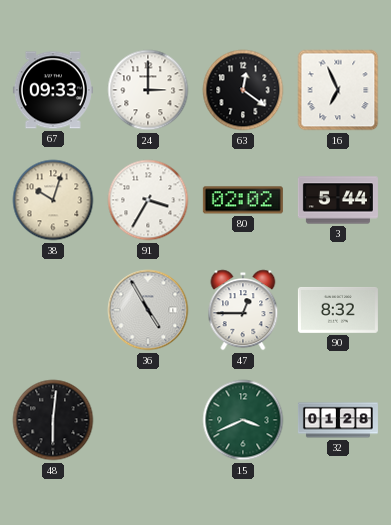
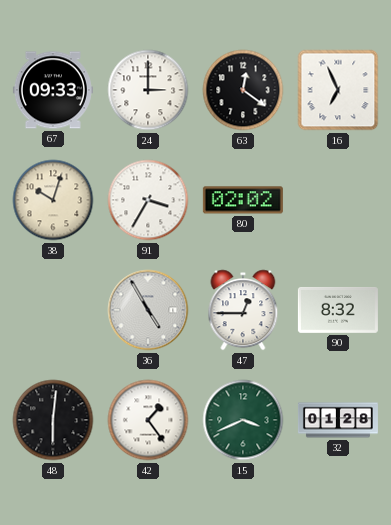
3: 5:44 -> none
42: none -> 1:24
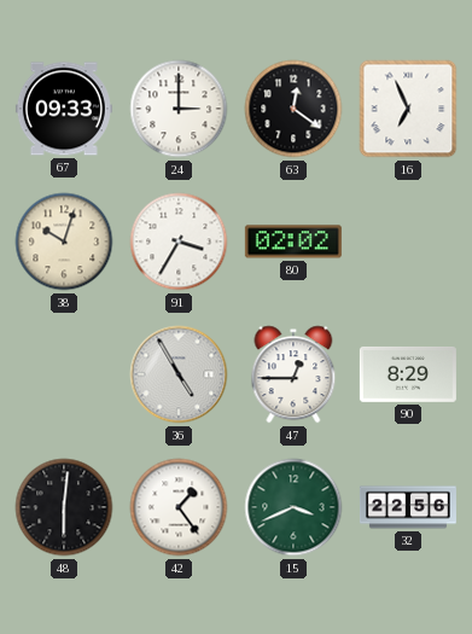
90: 8:32 -> 8:29
32: 01:28 -> 22:56
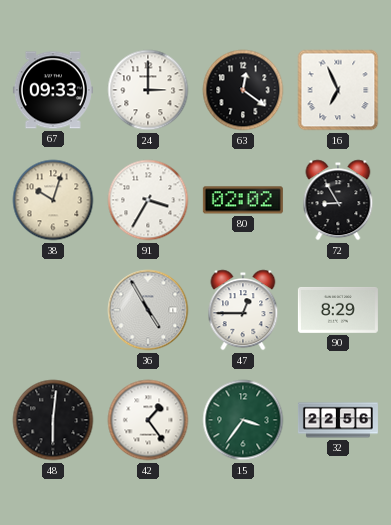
72: none -> 8:55
15: 3:41 -> 3:36
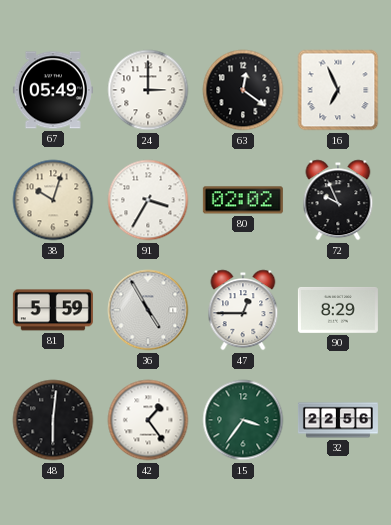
67: 09:33 -> 05:49
72: 8:55 -> 9:56
81: none -> 5:59
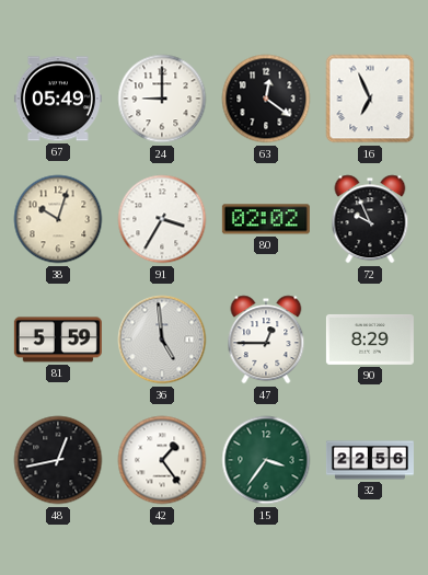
24: 3:00 -> 9:00
36: 4:55 -> 4:59
48: 6:01 -> 12:43
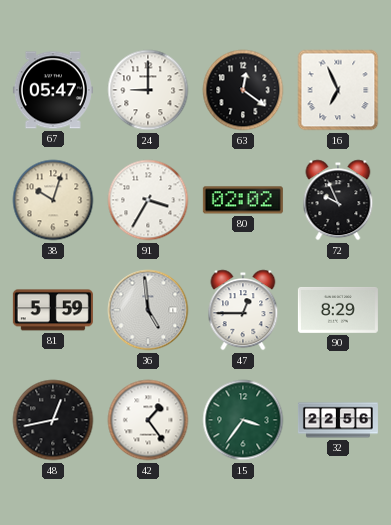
67: 05:49 -> 05:47
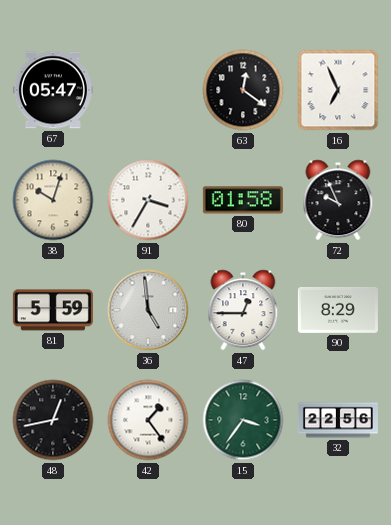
24: 9:00 -> none
80: 02:02 -> 01:58
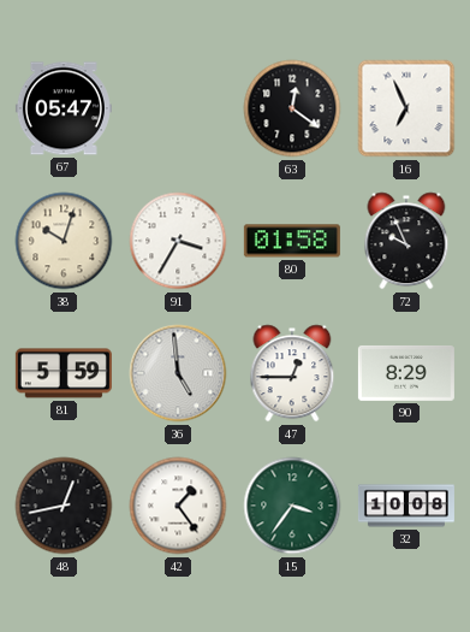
32: 22:56 -> 10:08
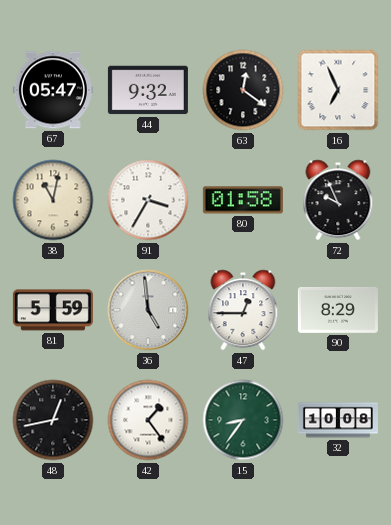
44: none -> 9:32
38: 10:03 -> 11:02
15: 3:36 -> 8:36
